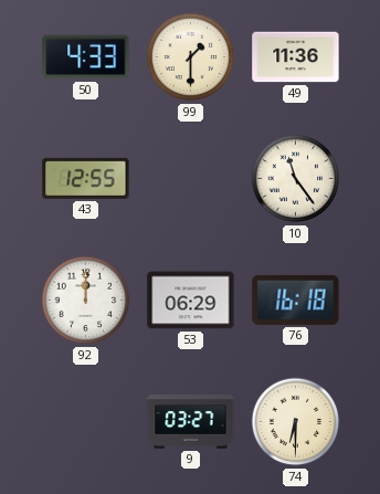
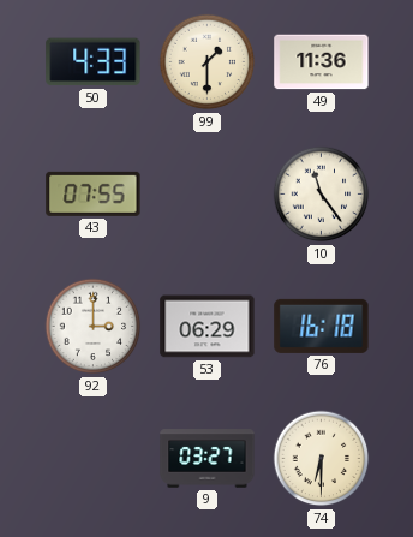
43: 12:55 -> 07:55
92: 12:00 -> 3:00
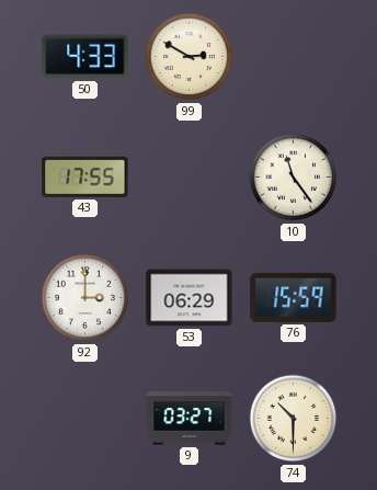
99: 1:30 -> 2:50
49: 11:36 -> none
43: 07:55 -> 17:55
76: 16:18 -> 15:59
74: 6:30 -> 10:30
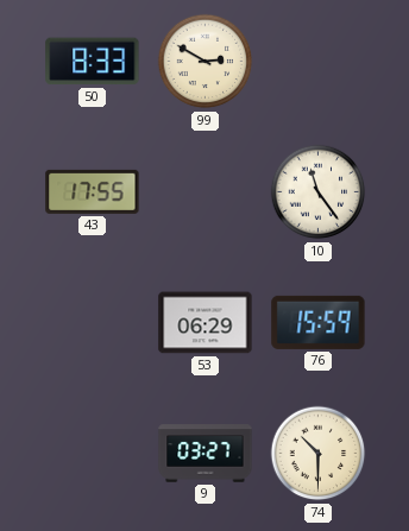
50: 4:33 -> 8:33
92: 3:00 -> none
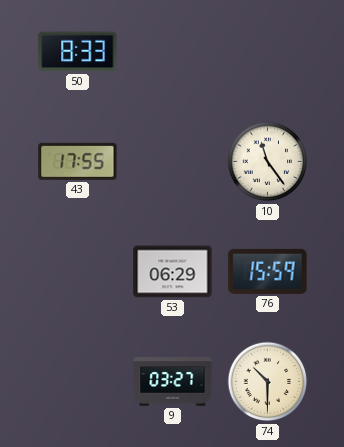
99: 2:50 -> none
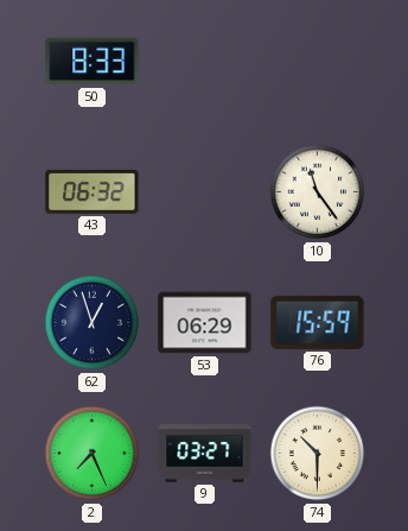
43: 17:55 -> 06:32
62: none -> 12:57
2: none -> 7:26
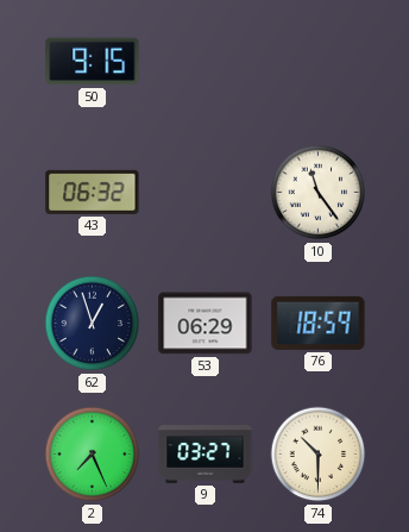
50: 8:33 -> 9:15
76: 15:59 -> 18:59
